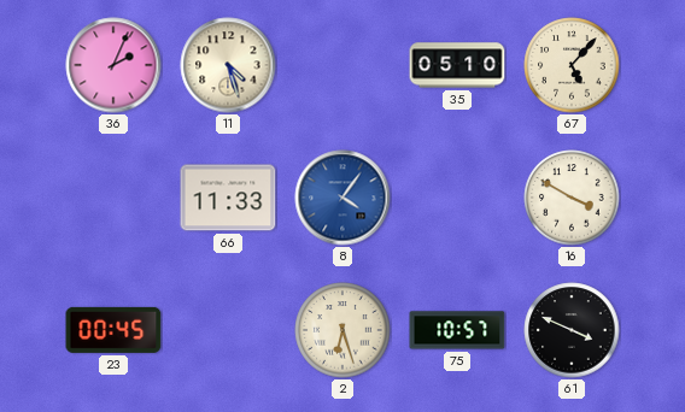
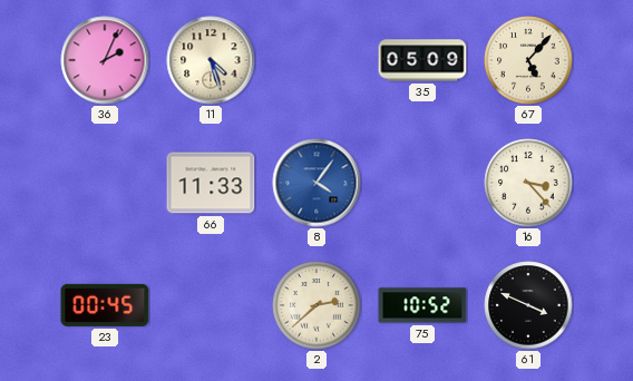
35: 05:10 -> 05:09
16: 3:50 -> 3:23
2: 6:27 -> 2:38
75: 10:57 -> 10:52
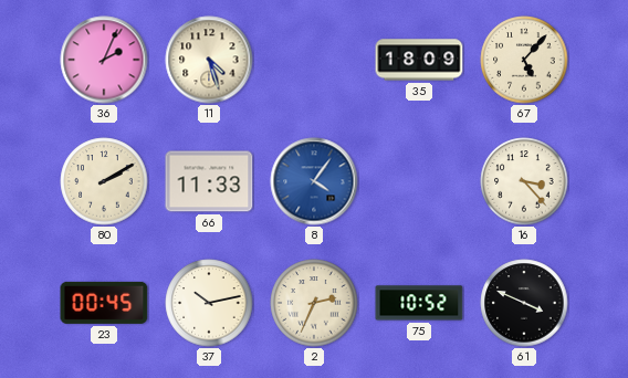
35: 05:09 -> 18:09
80: none -> 2:10
37: none -> 10:13
2: 2:38 -> 2:34
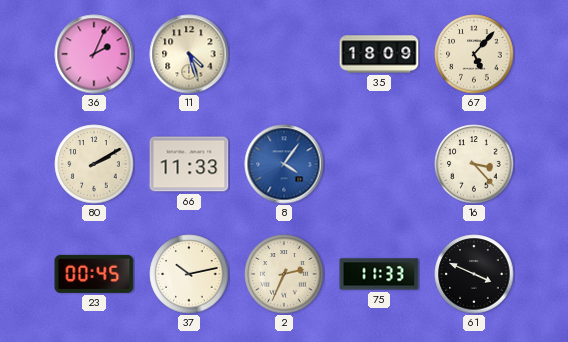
75: 10:52 -> 11:33
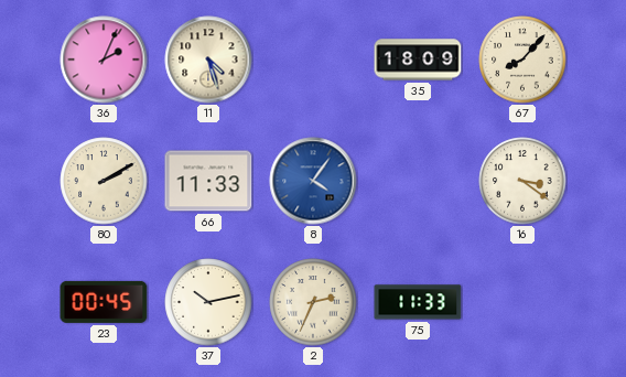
67: 5:07 -> 8:07
16: 3:23 -> 3:21
61: 3:49 -> none
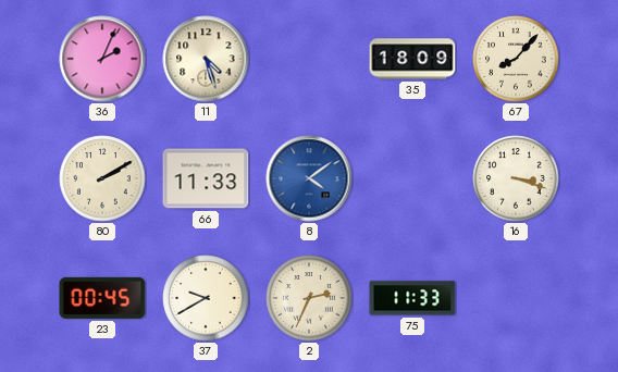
8: 4:06 -> 4:09
16: 3:21 -> 3:18
37: 10:13 -> 9:40
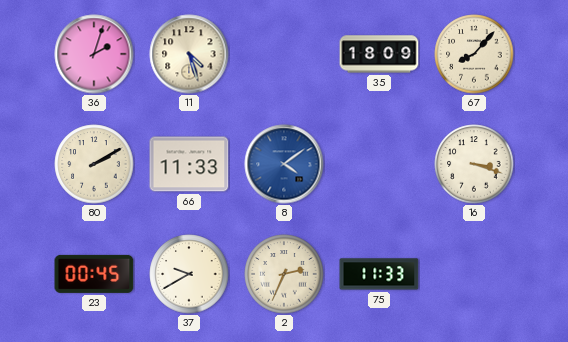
36: 2:04 -> 2:03
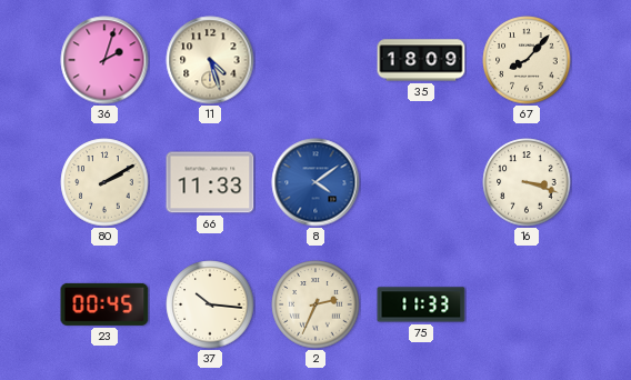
37: 9:40 -> 10:16
